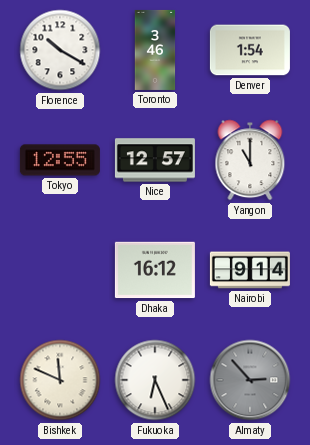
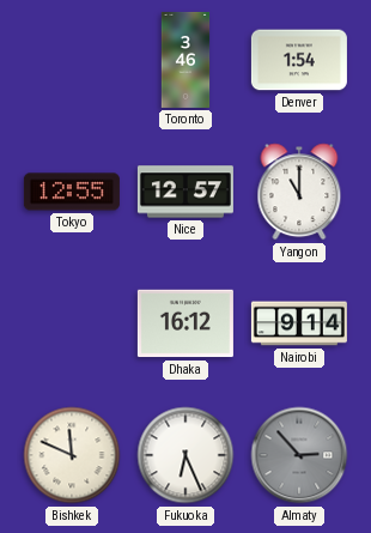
Florence: 10:20 -> none
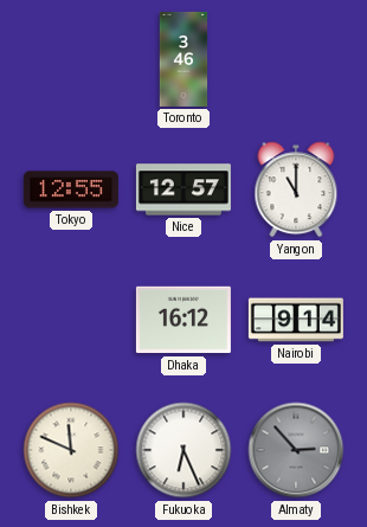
Denver: 1:54 -> none
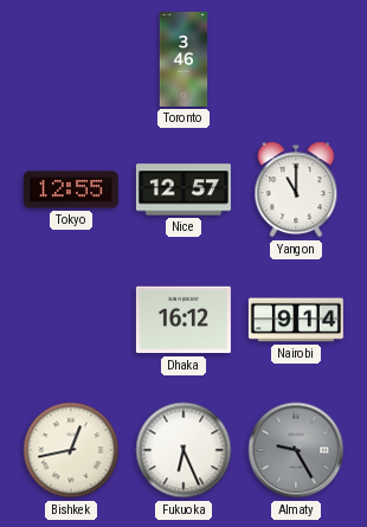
Bishkek: 11:49 -> 12:43
Almaty: 2:53 -> 9:25
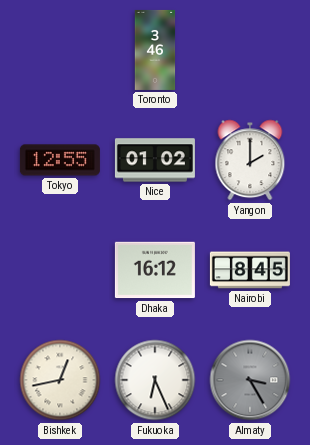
Nice: 12:57 -> 01:02
Yangon: 11:00 -> 2:00
Nairobi: 9:14 -> 8:45
Almaty: 9:25 -> 3:25
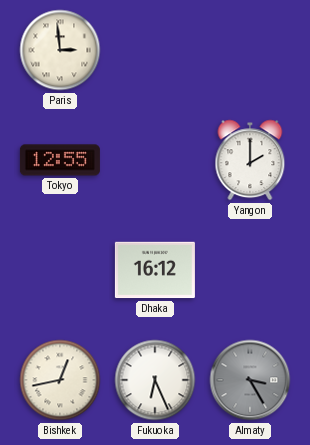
Paris: none -> 2:59
Toronto: 3:46 -> none
Nice: 01:02 -> none
Nairobi: 8:45 -> none
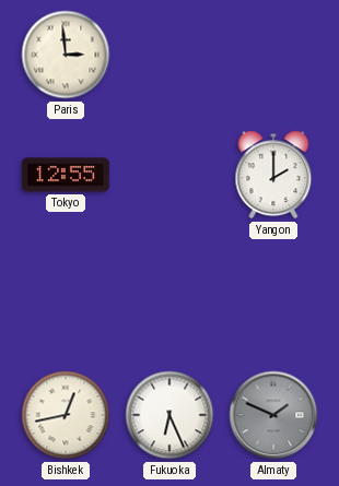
Dhaka: 16:12 -> none
Almaty: 3:25 -> 1:49
